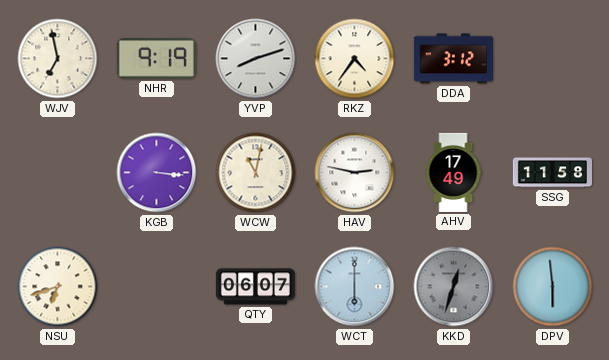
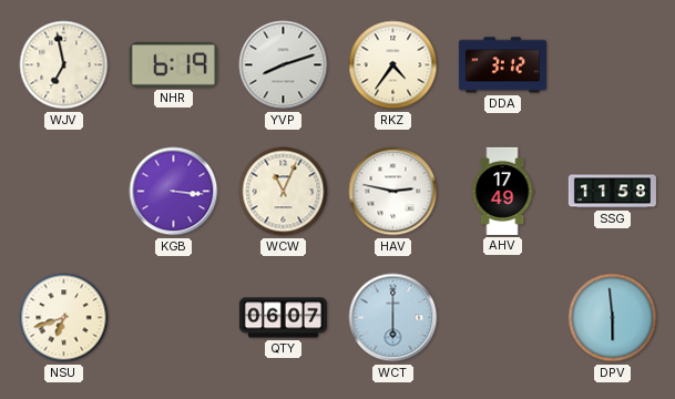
NHR: 9:19 -> 6:19
WCW: 11:02 -> 11:04
KKD: 12:33 -> none
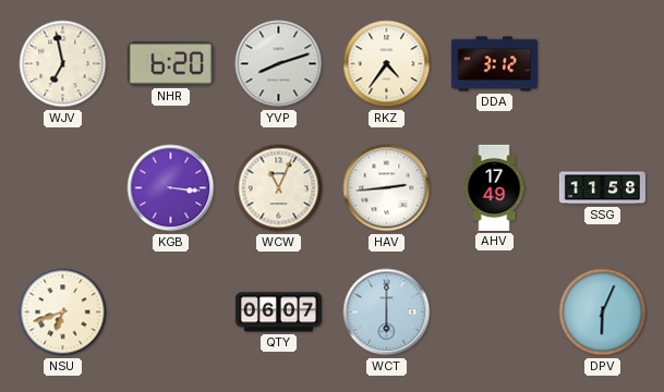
NHR: 6:19 -> 6:20
HAV: 2:47 -> 2:44
DPV: 5:59 -> 6:04
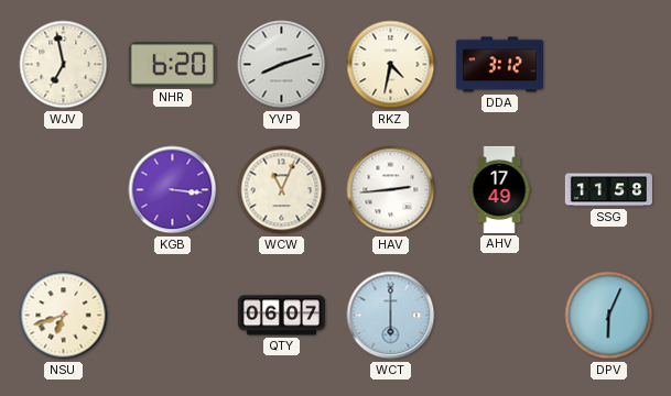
RKZ: 4:36 -> 4:32
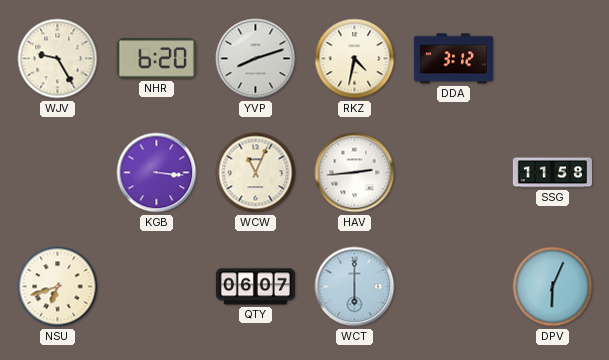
WJV: 6:58 -> 9:25
AHV: 17:49 -> none
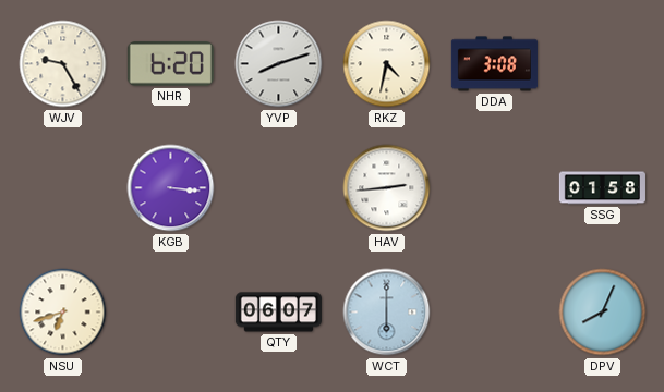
DDA: 3:12 -> 3:08
WCW: 11:04 -> none
SSG: 11:58 -> 01:58
DPV: 6:04 -> 8:04
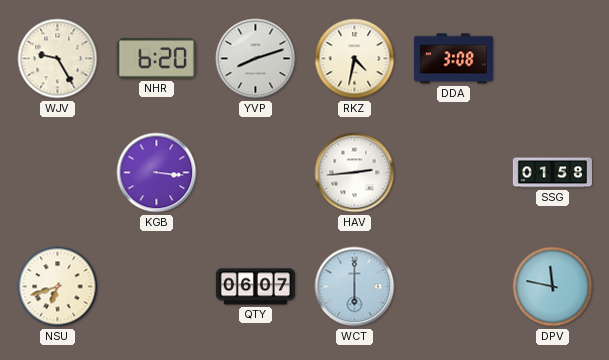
DPV: 8:04 -> 11:47
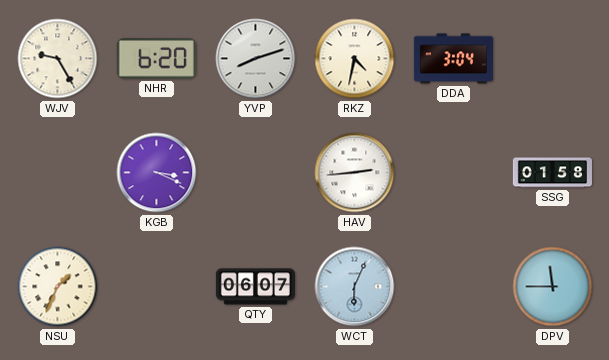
DDA: 3:08 -> 3:04
KGB: 3:16 -> 3:19
NSU: 6:42 -> 1:34
WCT: 6:00 -> 6:04
DPV: 11:47 -> 11:45
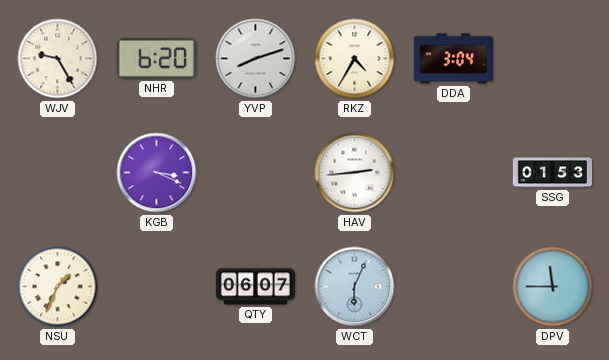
RKZ: 4:32 -> 4:35
SSG: 01:58 -> 01:53
